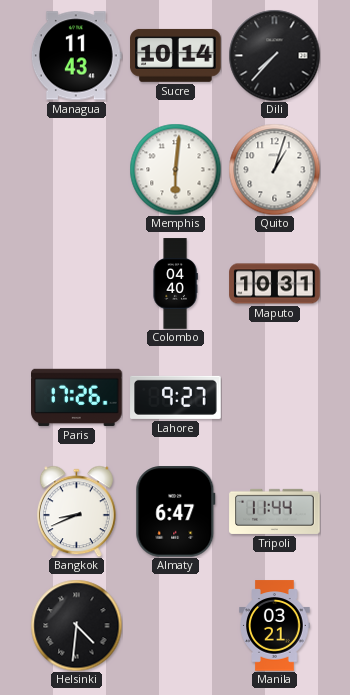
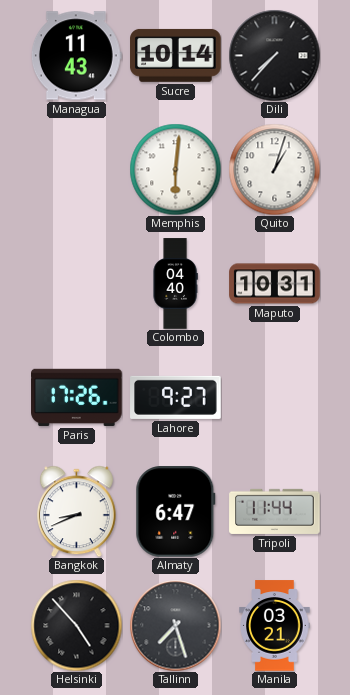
Helsinki: 4:31 -> 4:53
Tallinn: none -> 7:27
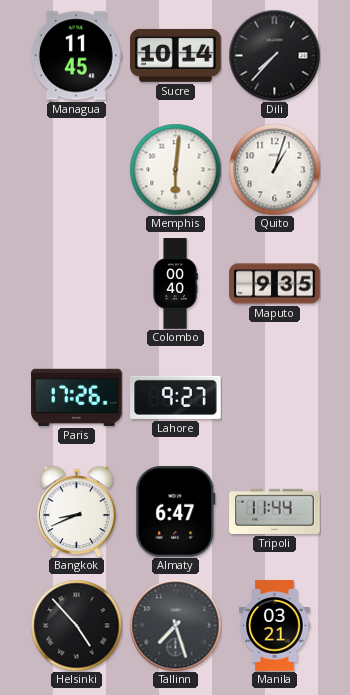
Managua: 11:43 -> 11:45
Colombo: 04:40 -> 00:40
Maputo: 10:31 -> 9:35
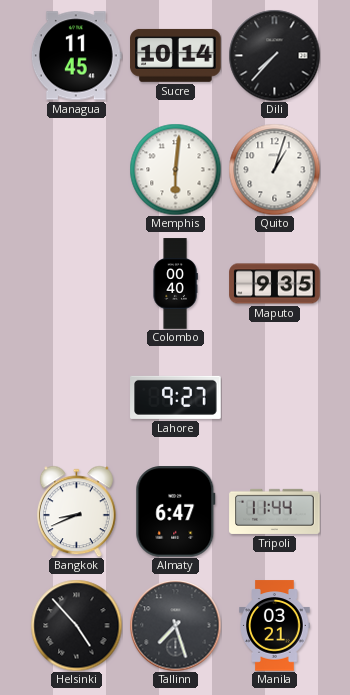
Paris: 17:26 -> none
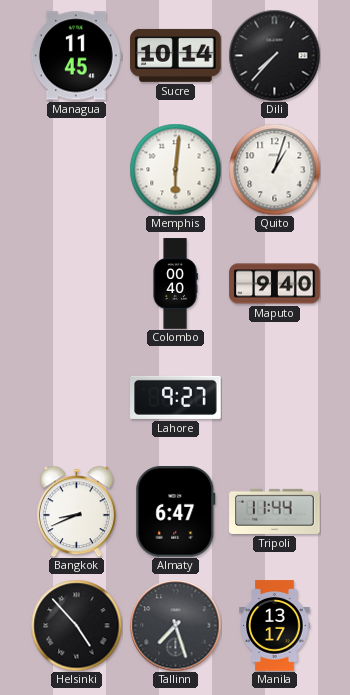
Maputo: 9:35 -> 9:40
Manila: 03:21 -> 13:17
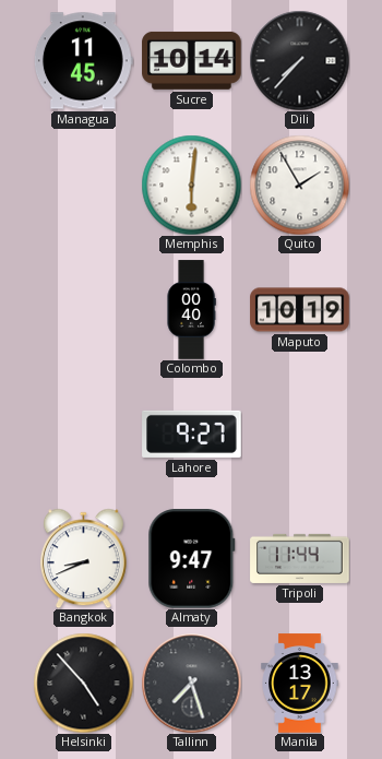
Quito: 1:03 -> 1:55
Maputo: 9:40 -> 10:19
Almaty: 6:47 -> 9:47
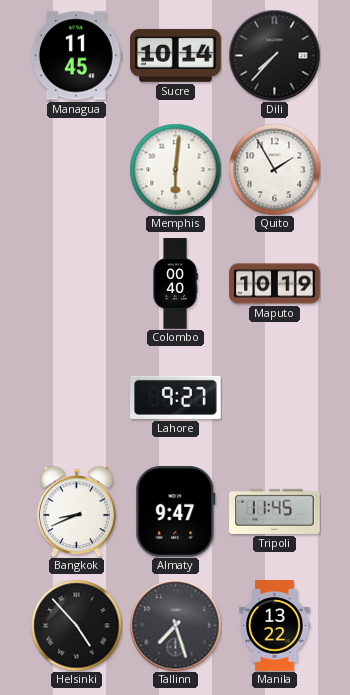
Tripoli: 11:44 -> 11:45
Manila: 13:17 -> 13:22
